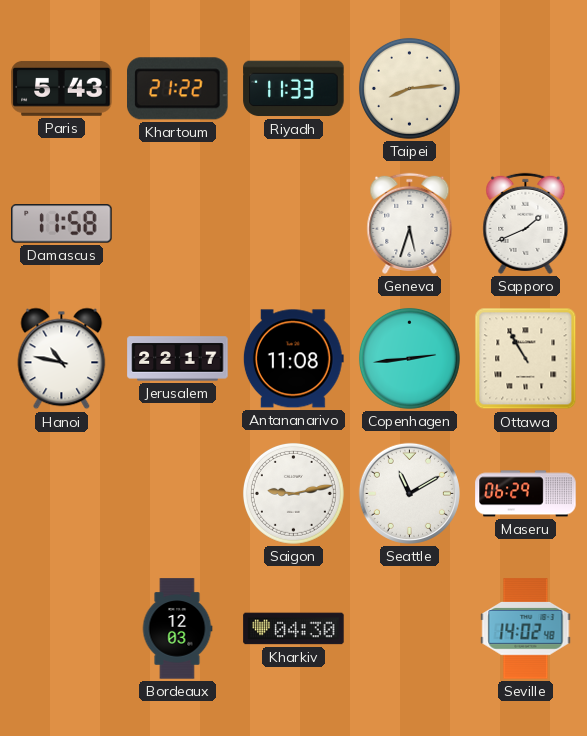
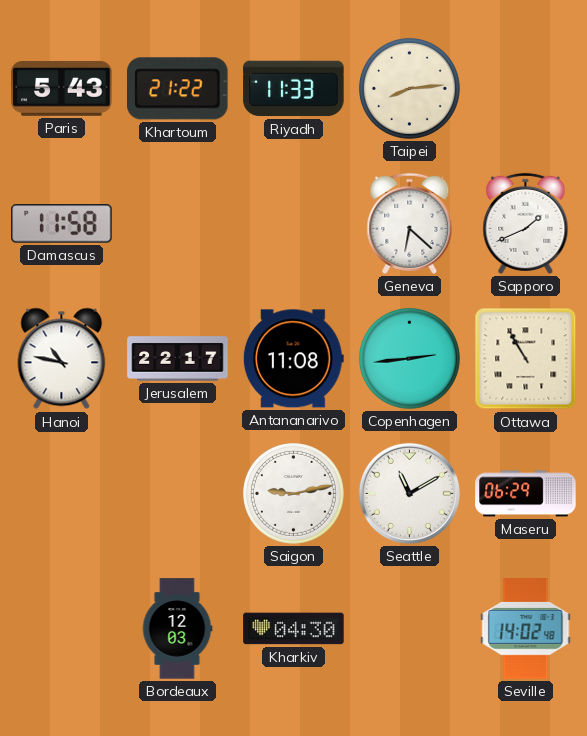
Geneva: 5:33 -> 6:22
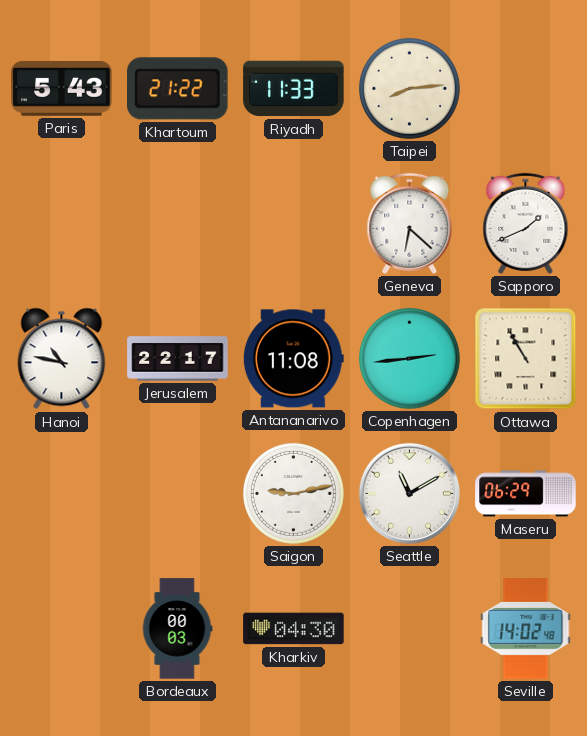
Damascus: 11:58 -> none
Bordeaux: 12:03 -> 00:03
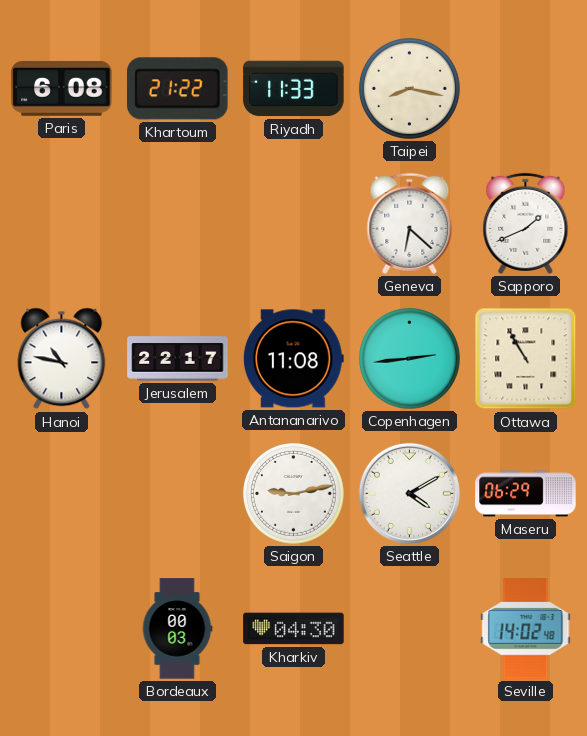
Paris: 5:43 -> 6:08
Taipei: 8:14 -> 8:17
Seattle: 11:10 -> 4:10
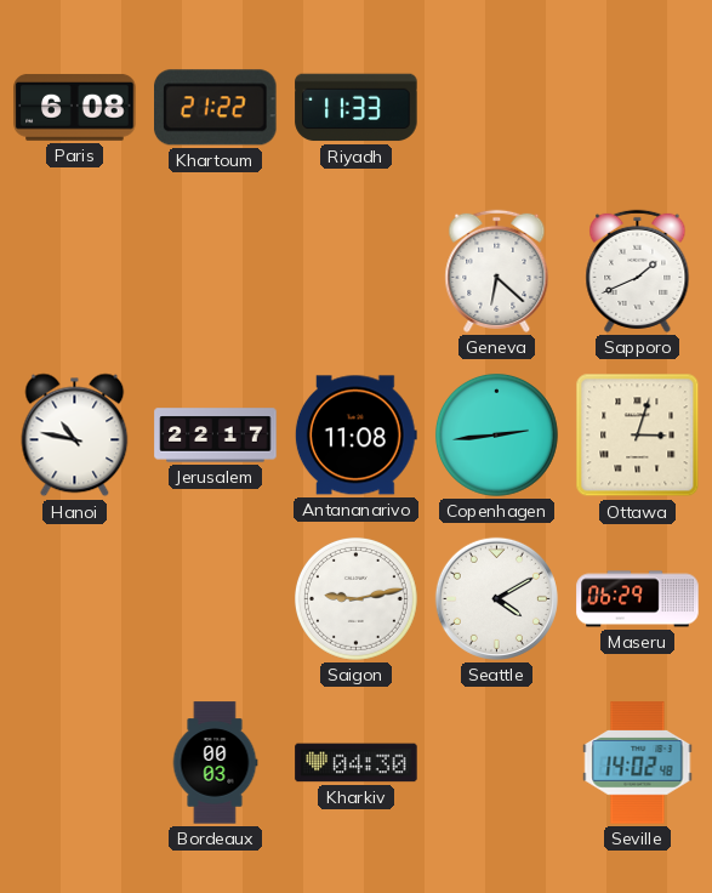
Taipei: 8:17 -> none
Ottawa: 10:55 -> 3:03
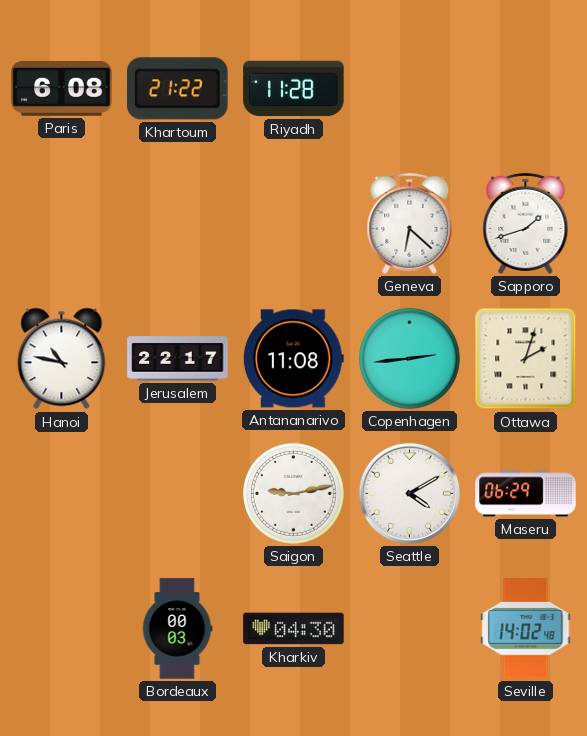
Riyadh: 11:33 -> 11:28
Sapporo: 1:41 -> 1:42
Ottawa: 3:03 -> 2:03
